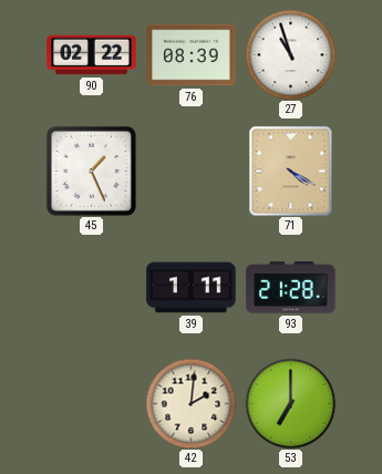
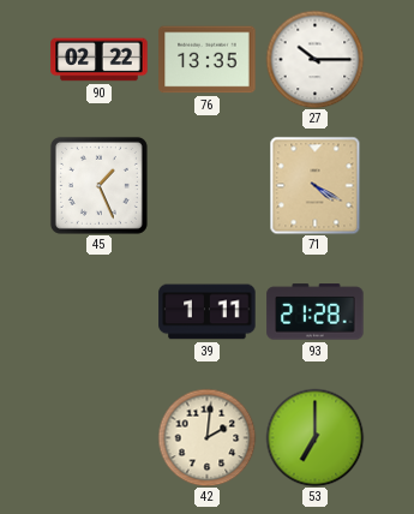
76: 08:39 -> 13:35
27: 10:57 -> 10:15
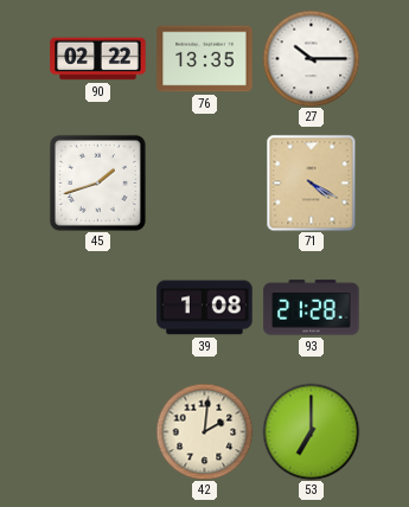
45: 1:26 -> 1:42
39: 1:11 -> 1:08
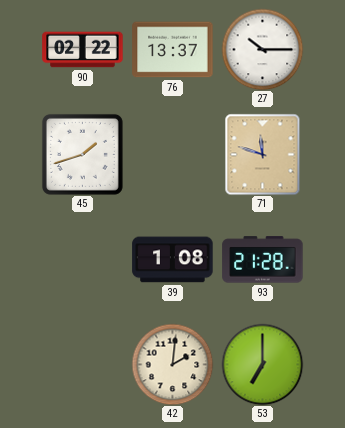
76: 13:35 -> 13:37
71: 4:20 -> 11:48
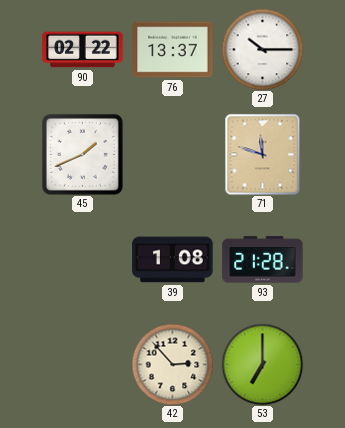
45: 1:42 -> 1:41
42: 2:01 -> 2:53
